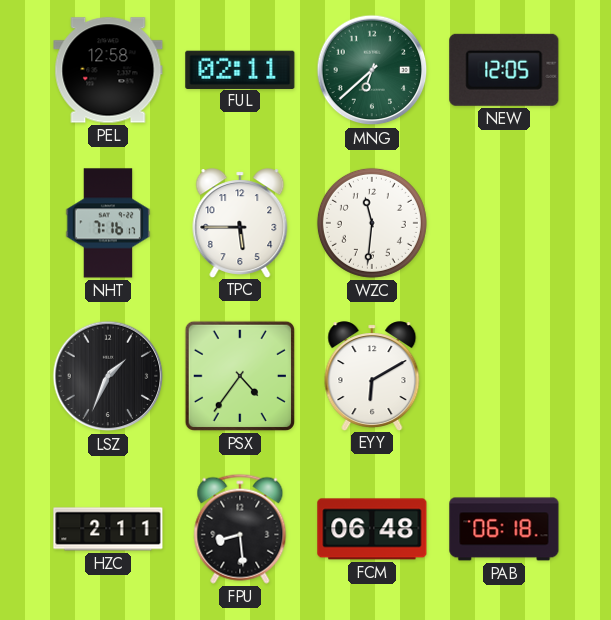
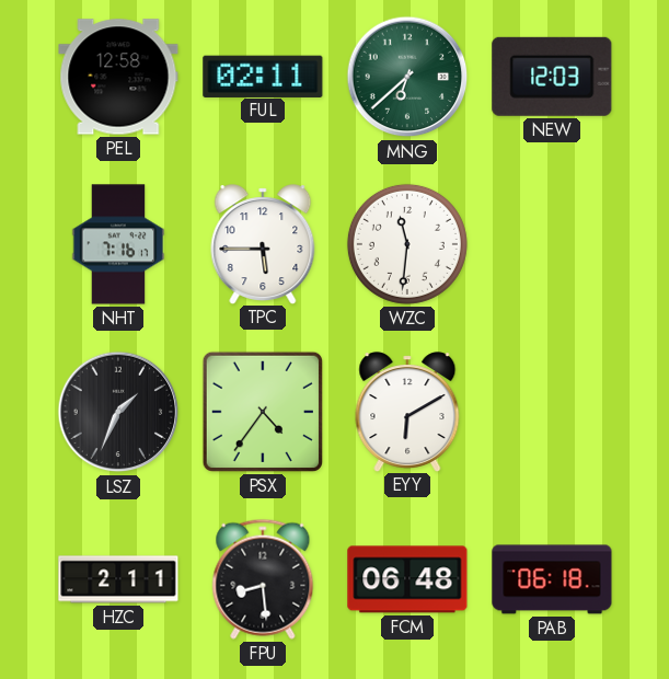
NEW: 12:05 -> 12:03
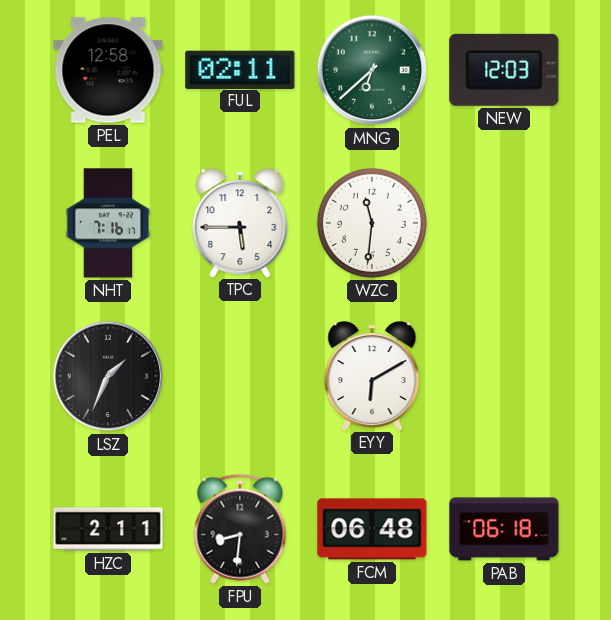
PSX: 4:36 -> none
FPU: 8:29 -> 8:31
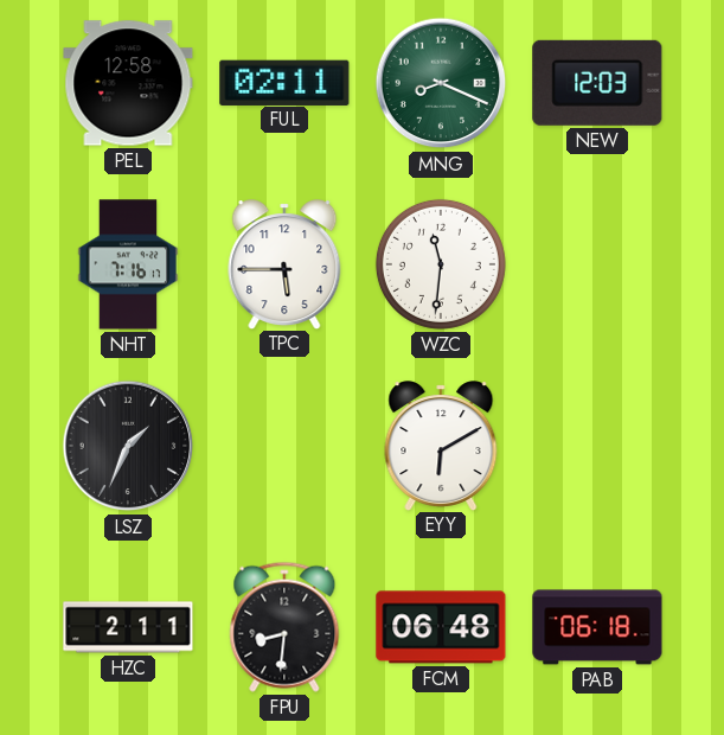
MNG: 6:38 -> 8:19
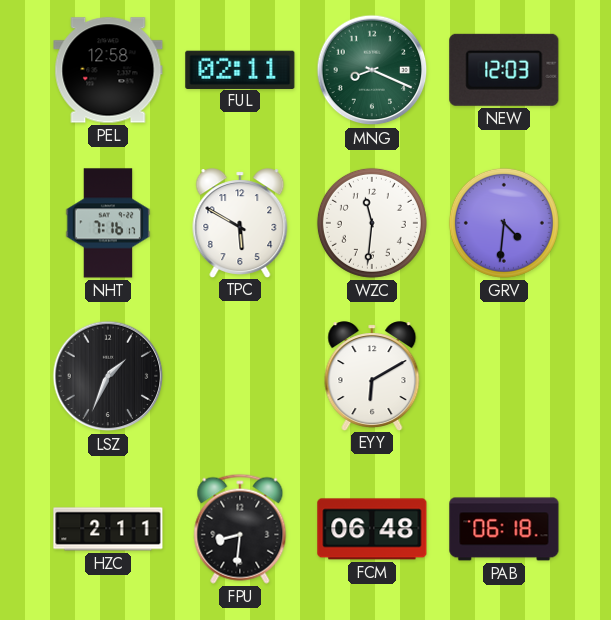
TPC: 5:45 -> 5:50
GRV: none -> 4:31
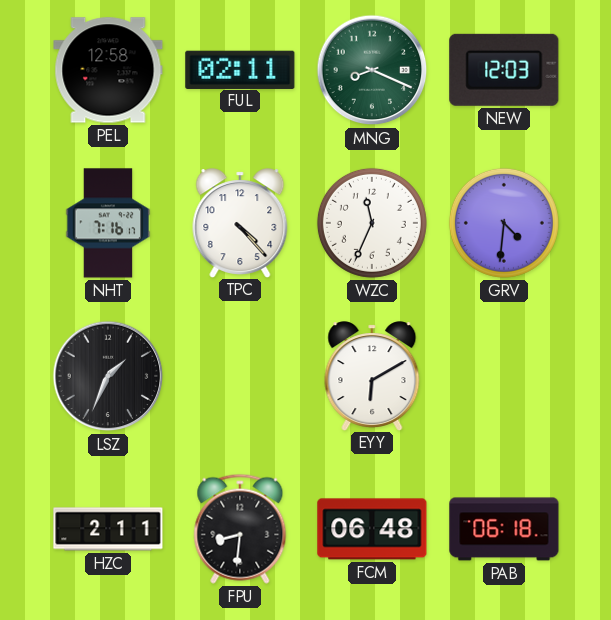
TPC: 5:50 -> 4:23
WZC: 11:31 -> 11:34
